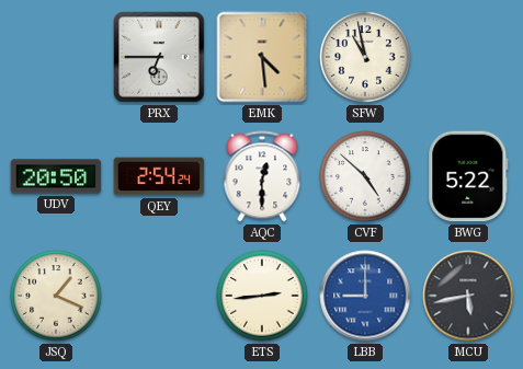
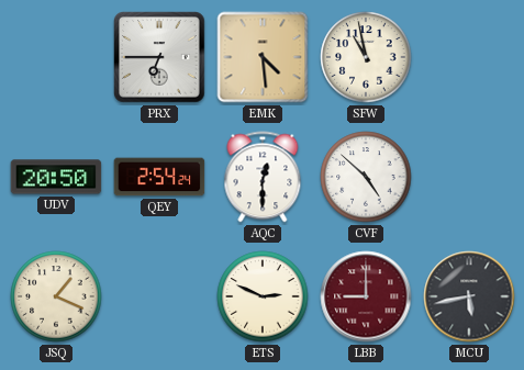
BWG: 5:22 -> none
ETS: 2:44 -> 2:49
LBB dial: blue -> burgundy
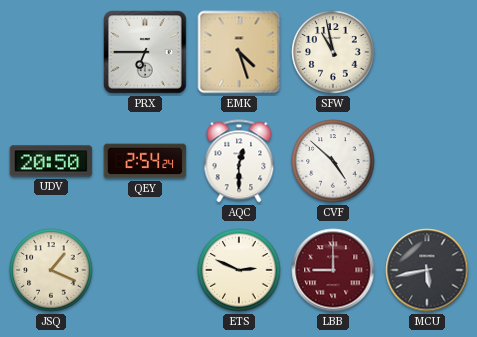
EMK: 4:29 -> 4:27
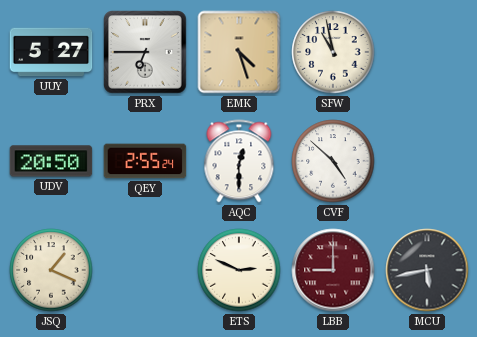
UUY: none -> 5:27
QEY: 2:54 -> 2:55
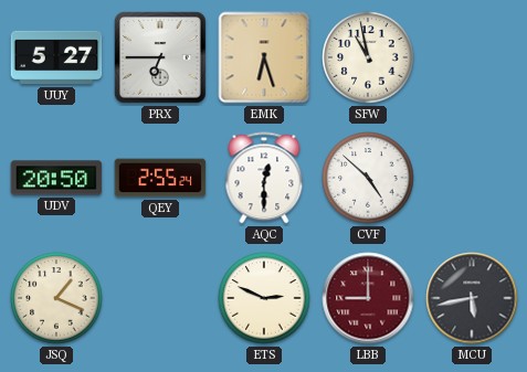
EMK: 4:27 -> 6:27
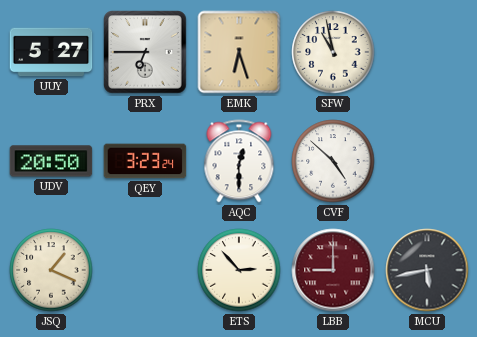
QEY: 2:55 -> 3:23
ETS: 2:49 -> 2:53
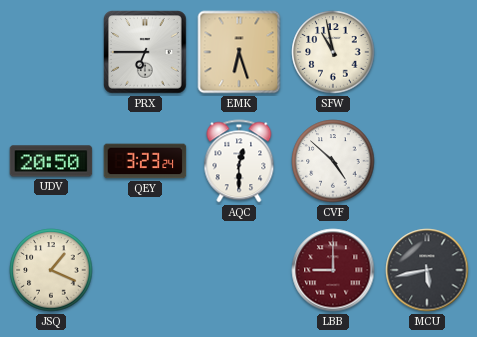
UUY: 5:27 -> none
ETS: 2:53 -> none
